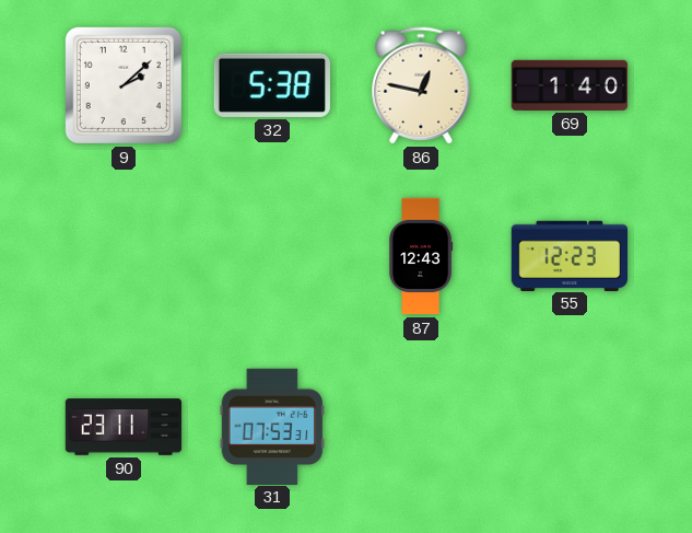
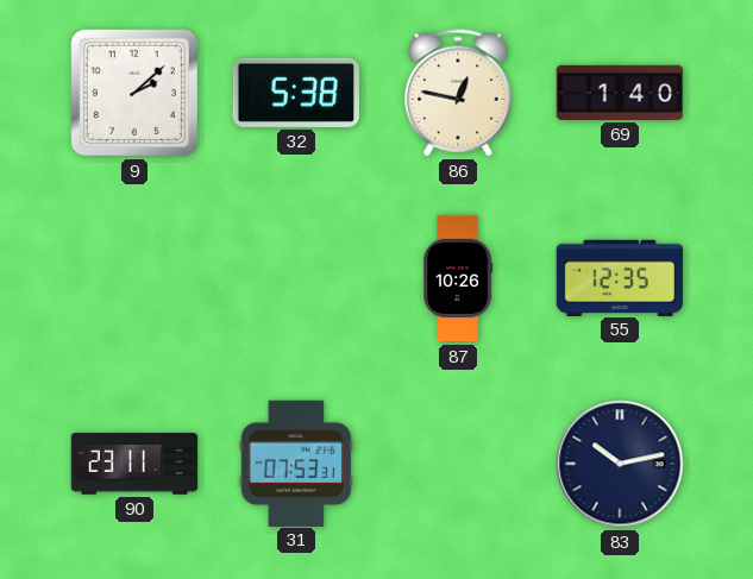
87: 12:43 -> 10:26
55: 12:23 -> 12:35
83: none -> 10:13
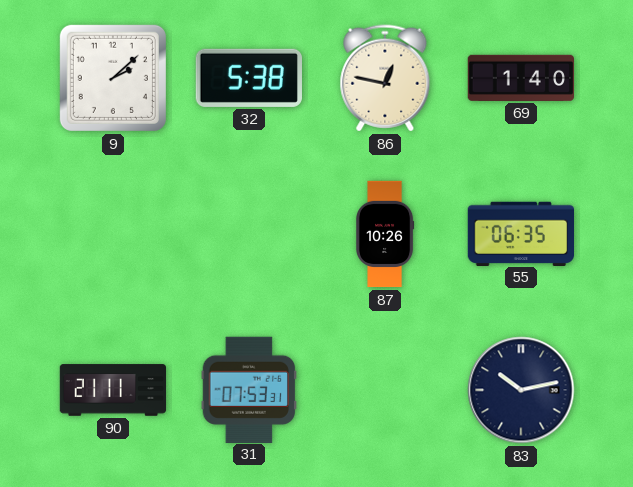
55: 12:35 -> 06:35
90: 23:11 -> 21:11
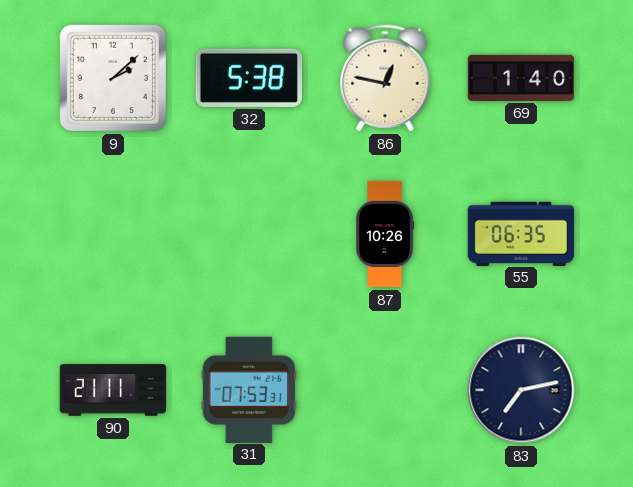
83: 10:13 -> 7:13
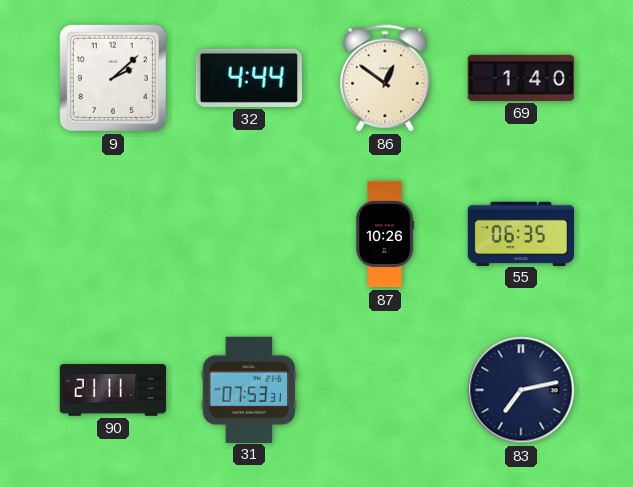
32: 5:38 -> 4:44
86: 12:47 -> 12:51
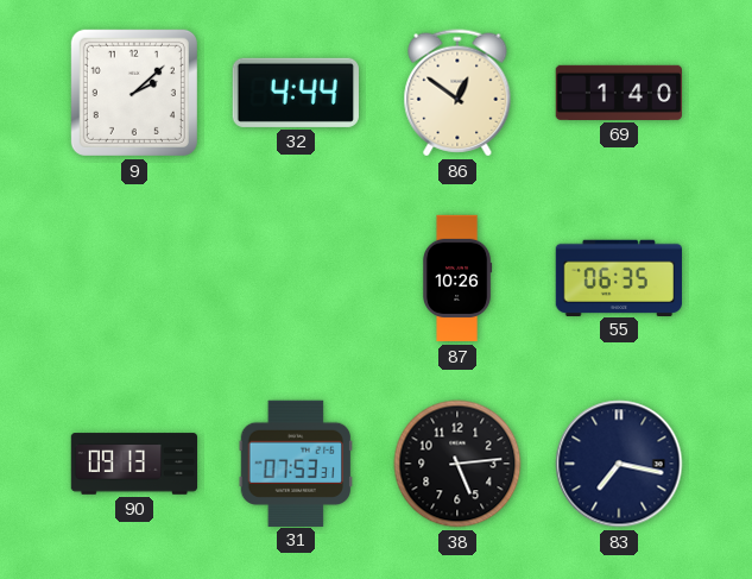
90: 21:11 -> 09:13
38: none -> 5:14
83: 7:13 -> 7:17
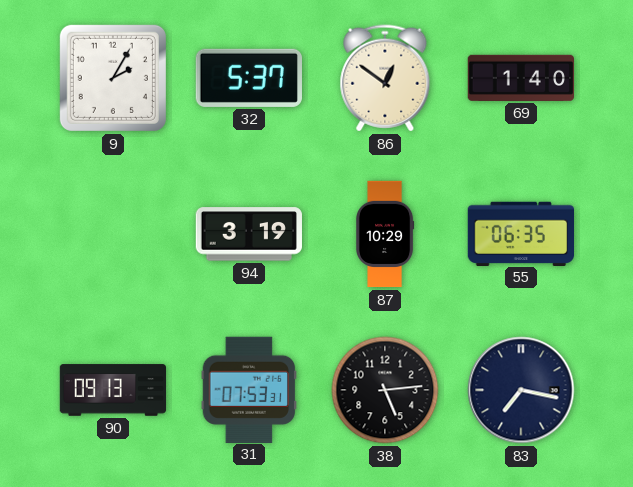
9: 2:08 -> 2:05
32: 4:44 -> 5:37
94: none -> 3:19
87: 10:26 -> 10:29
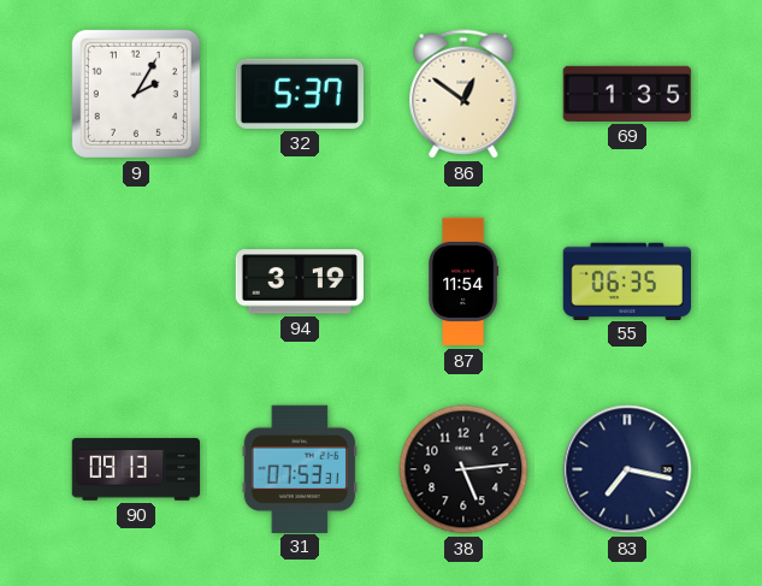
69: 1:40 -> 1:35
87: 10:29 -> 11:54
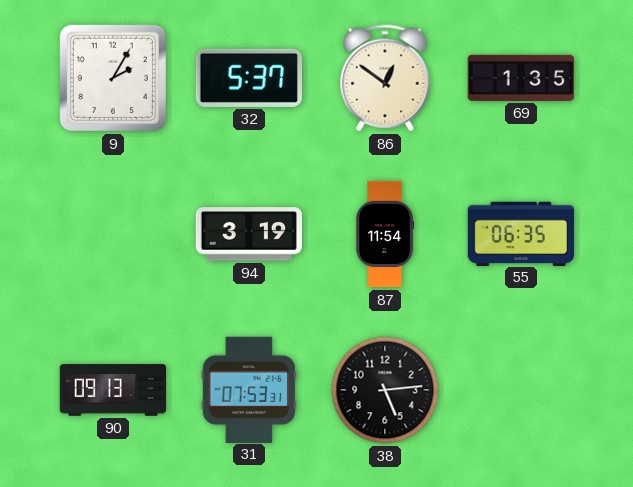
83: 7:17 -> none
